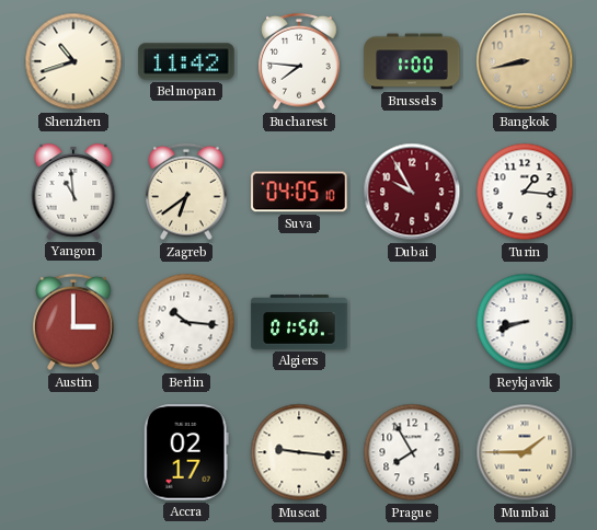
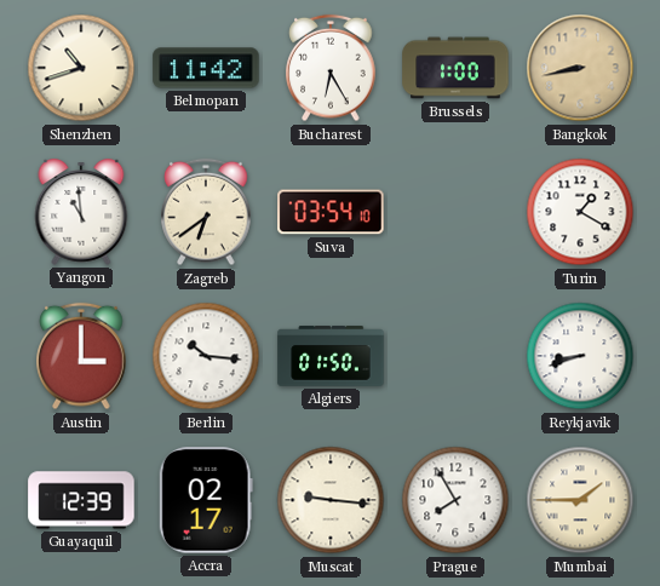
Bucharest: 7:46 -> 6:25
Suva: 04:05 -> 03:54
Dubai: 9:55 -> none
Turin: 1:16 -> 1:20
Guayaquil: none -> 12:39
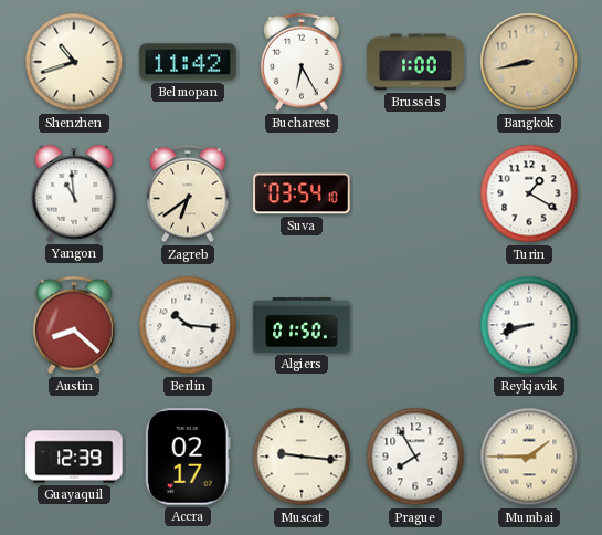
Austin: 3:00 -> 8:22
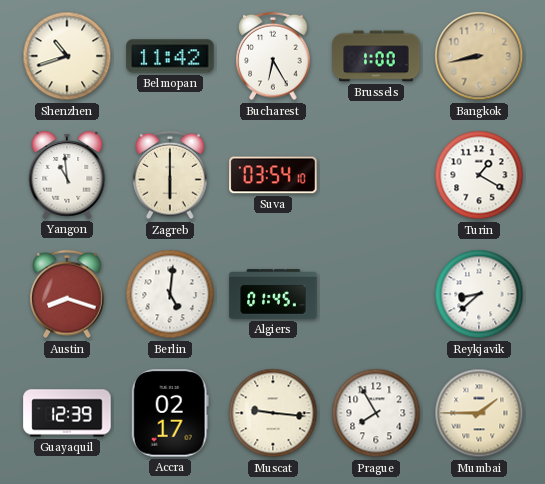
Zagreb: 6:39 -> 6:00
Austin: 8:22 -> 8:18
Berlin: 10:16 -> 5:01
Algiers: 01:50 -> 01:45
Reykjavik: 8:42 -> 8:38
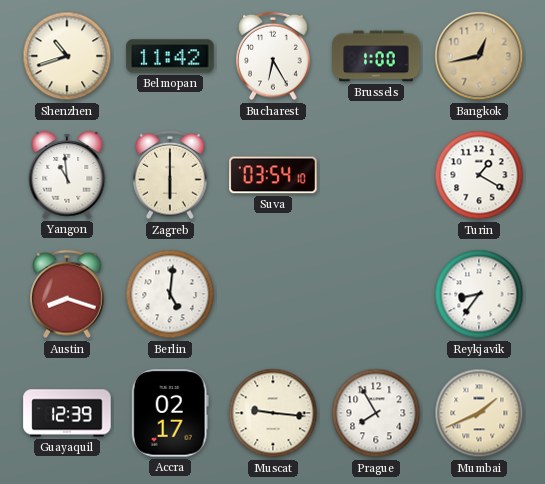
Bangkok: 8:43 -> 12:43
Algiers: 01:45 -> none
Reykjavik: 8:38 -> 8:36
Mumbai: 1:45 -> 1:41
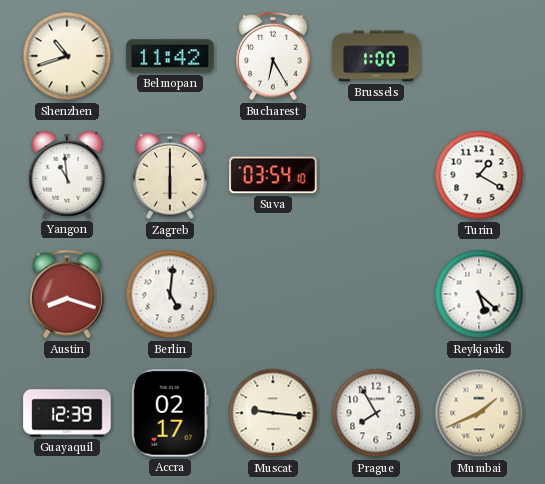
Bangkok: 12:43 -> none
Reykjavik: 8:36 -> 5:22
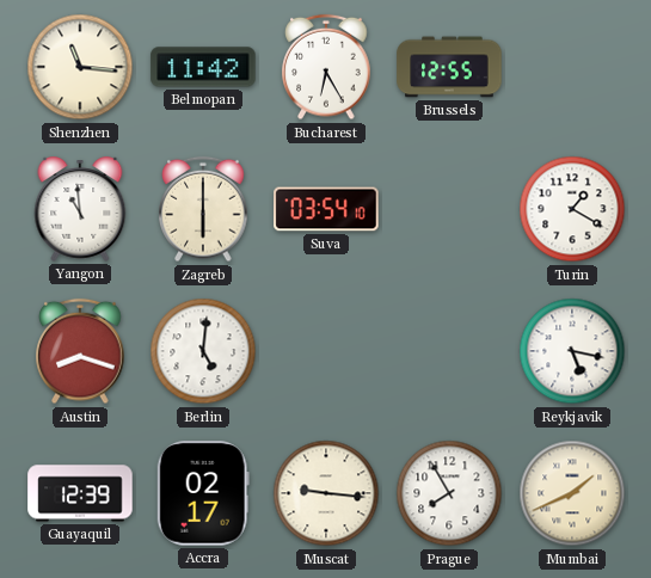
Shenzhen: 10:42 -> 11:16
Brussels: 1:00 -> 12:55
Reykjavik: 5:22 -> 5:17
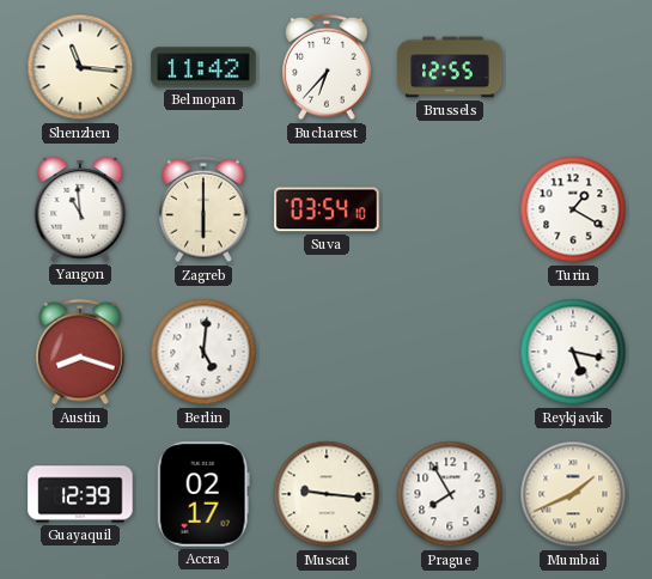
Bucharest: 6:25 -> 6:37
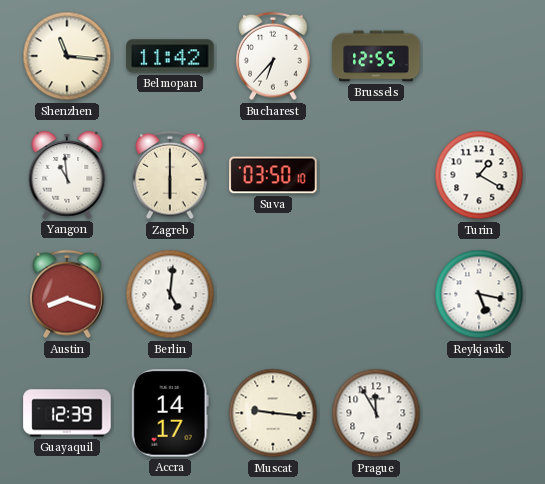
Suva: 03:54 -> 03:50
Accra: 02:17 -> 14:17
Prague: 7:55 -> 11:55
Mumbai: 1:41 -> none
